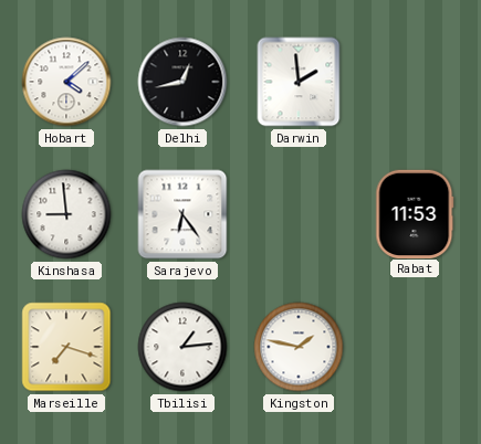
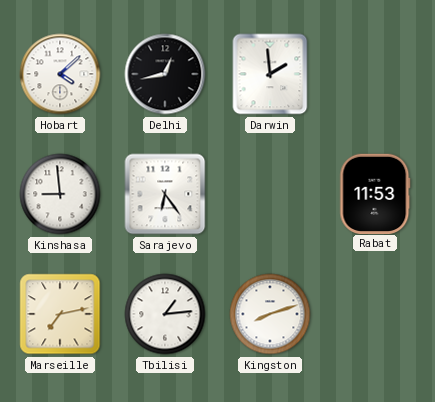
Marseille: 7:18 -> 7:13
Kingston: 1:47 -> 8:12
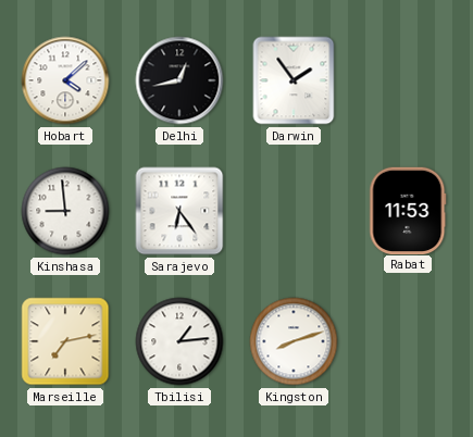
Darwin: 1:59 -> 1:54
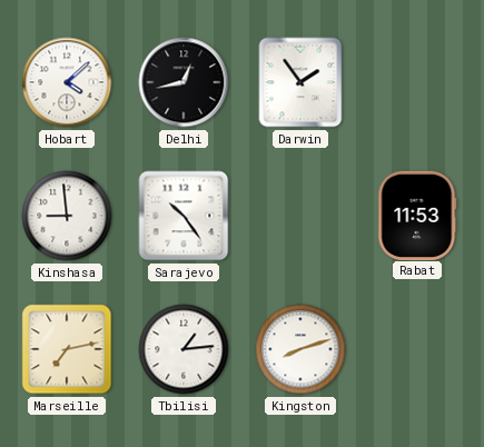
Sarajevo: 6:24 -> 10:24
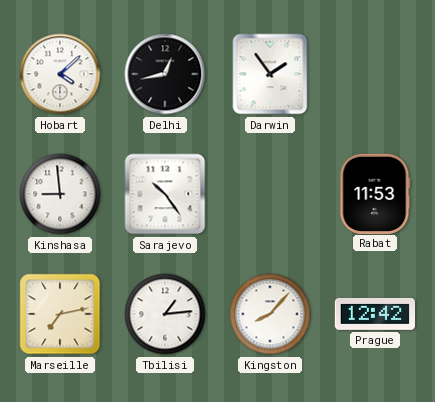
Kingston: 8:12 -> 8:07
Prague: none -> 12:42
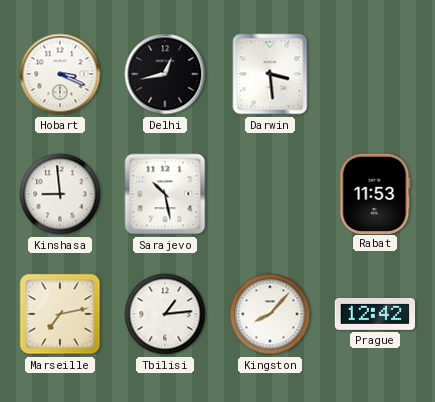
Hobart: 4:08 -> 3:19
Darwin: 1:54 -> 3:29
Sarajevo: 10:24 -> 10:28
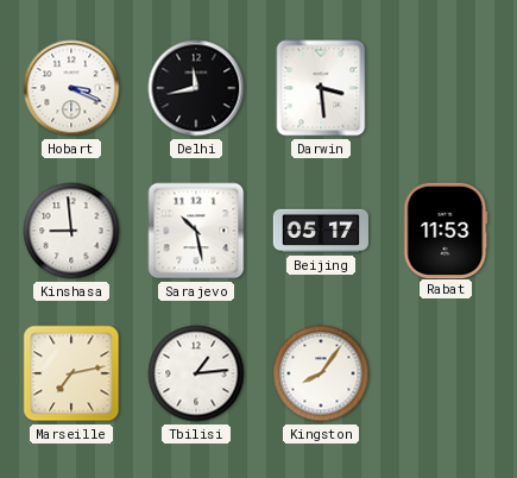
Delhi: 12:43 -> 11:43
Beijing: none -> 05:17
Kingston: 8:07 -> 8:06
Prague: 12:42 -> none
